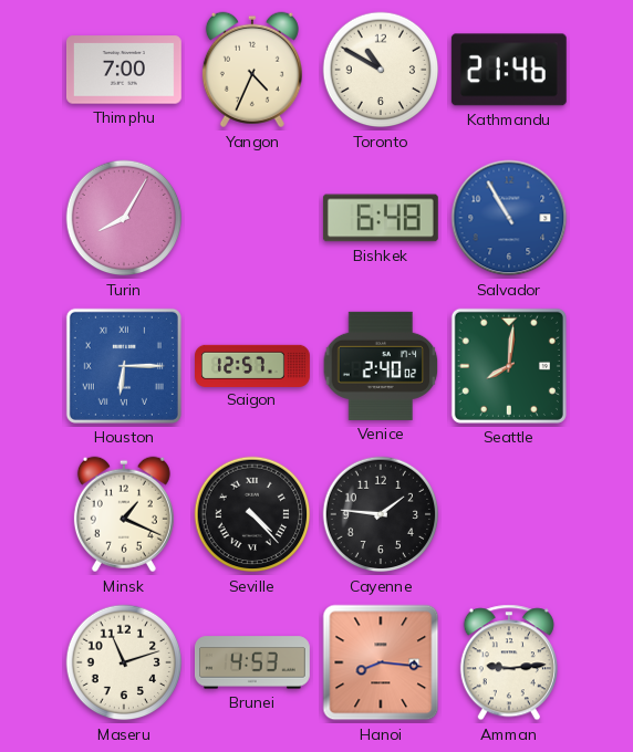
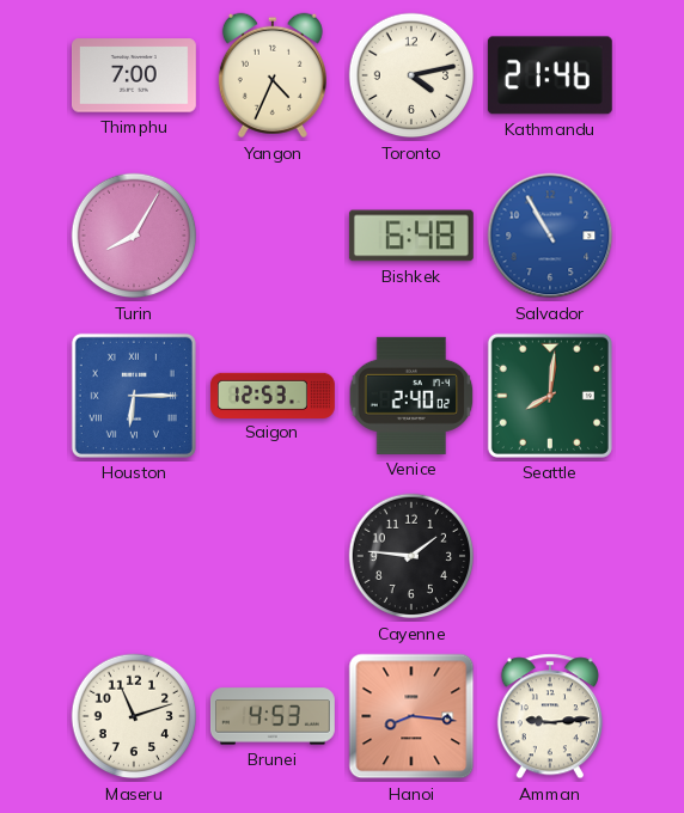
Toronto: 10:50 -> 4:13
Saigon: 12:57 -> 12:53
Minsk: 1:19 -> none
Seville: 4:23 -> none
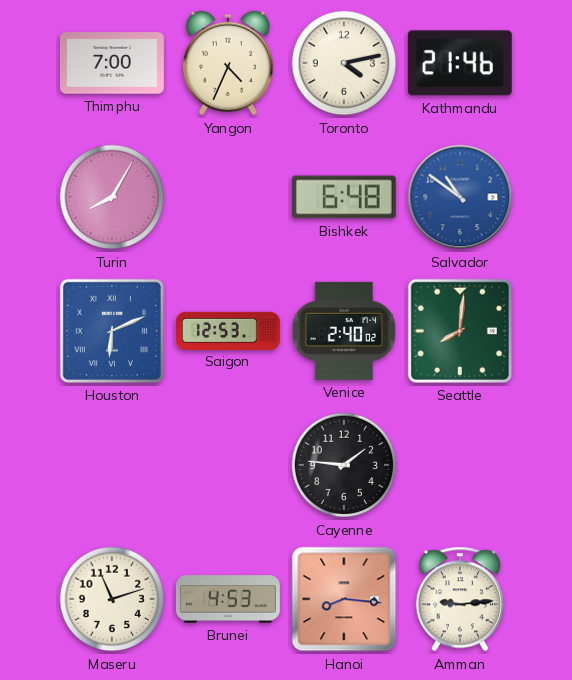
Salvador: 10:55 -> 10:51
Houston: 6:15 -> 6:11
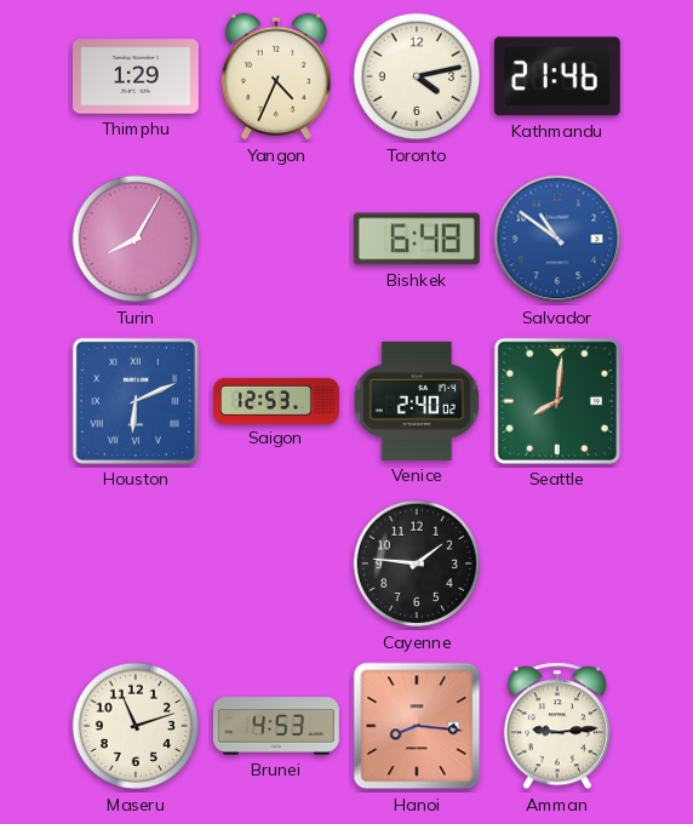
Thimphu: 7:00 -> 1:29
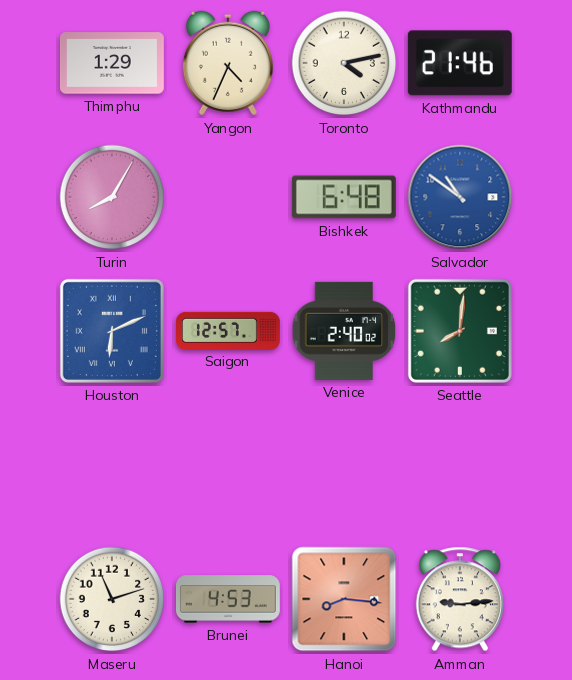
Saigon: 12:53 -> 12:57
Cayenne: 1:46 -> none
